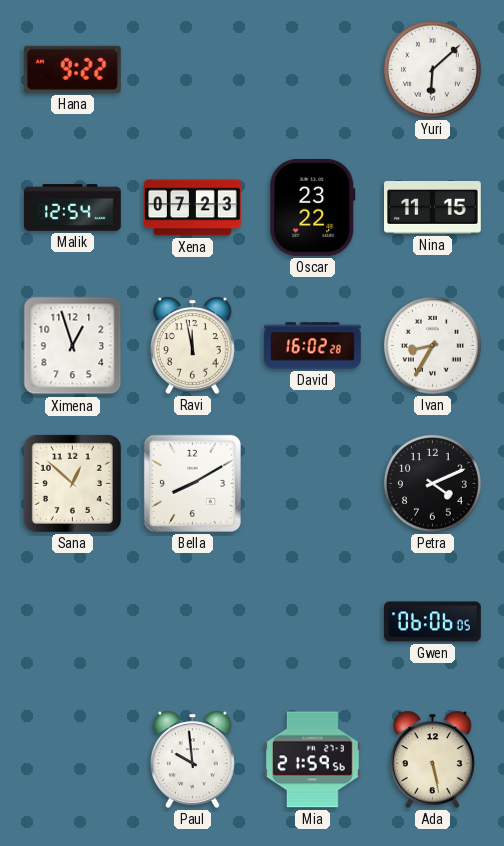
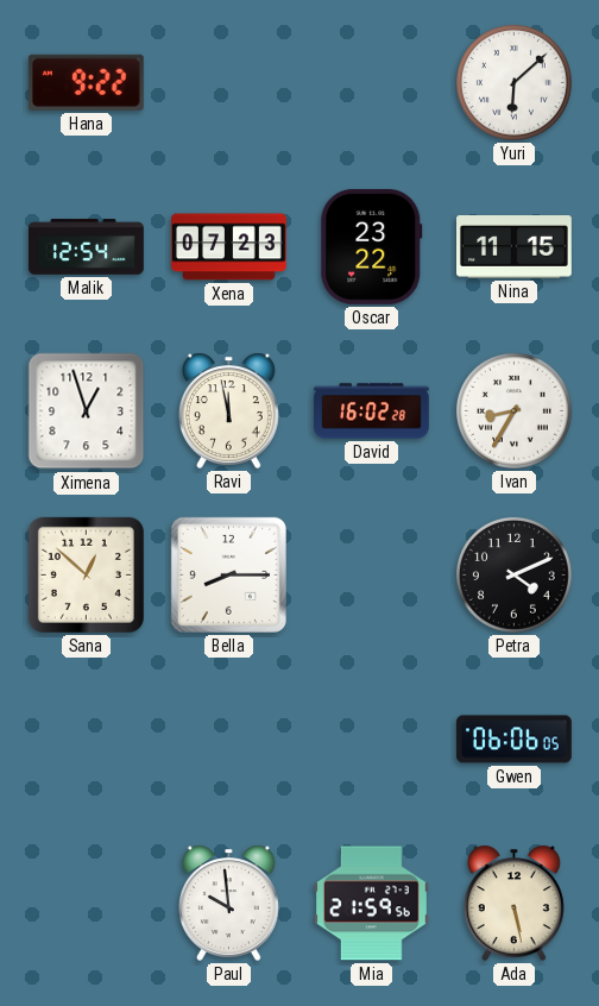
Bella: 8:10 -> 8:15
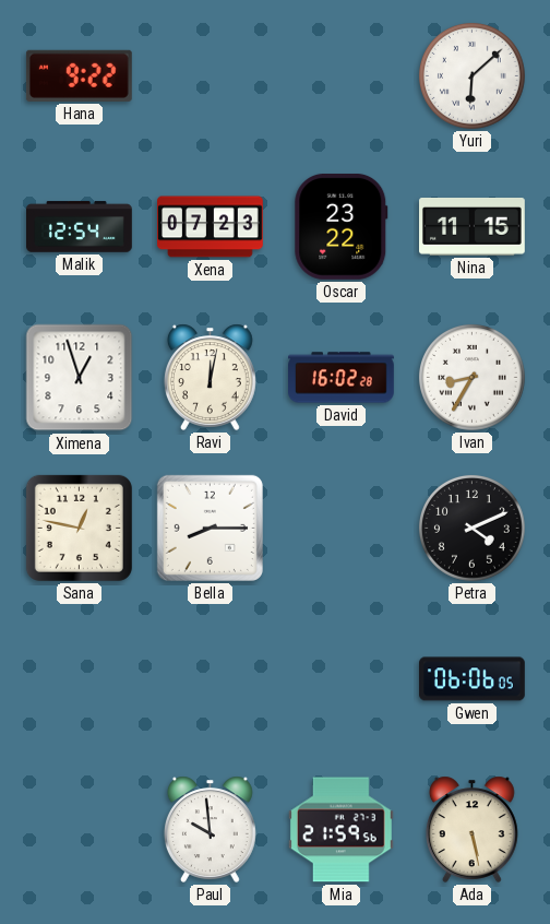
Ravi: 11:58 -> 12:02
Sana: 12:52 -> 12:47
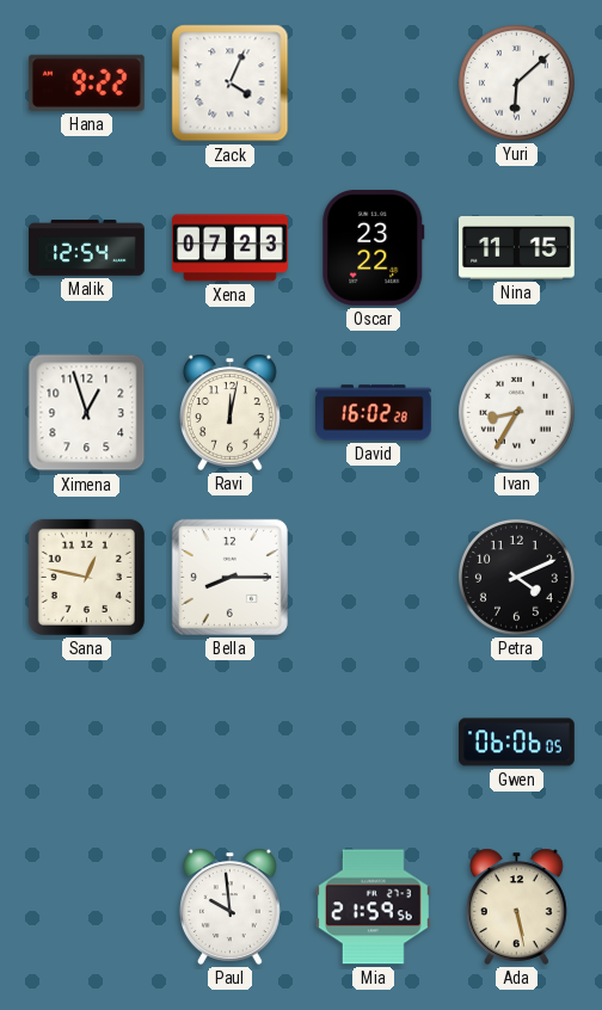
Zack: none -> 4:04
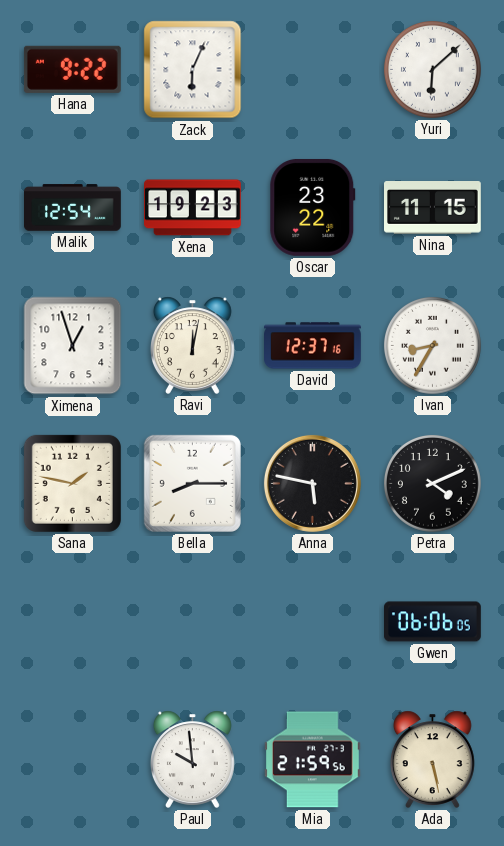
Zack: 4:04 -> 6:04
Xena: 07:23 -> 19:23
David: 16:02 -> 12:37
Sana: 12:47 -> 1:47
Anna: none -> 5:47
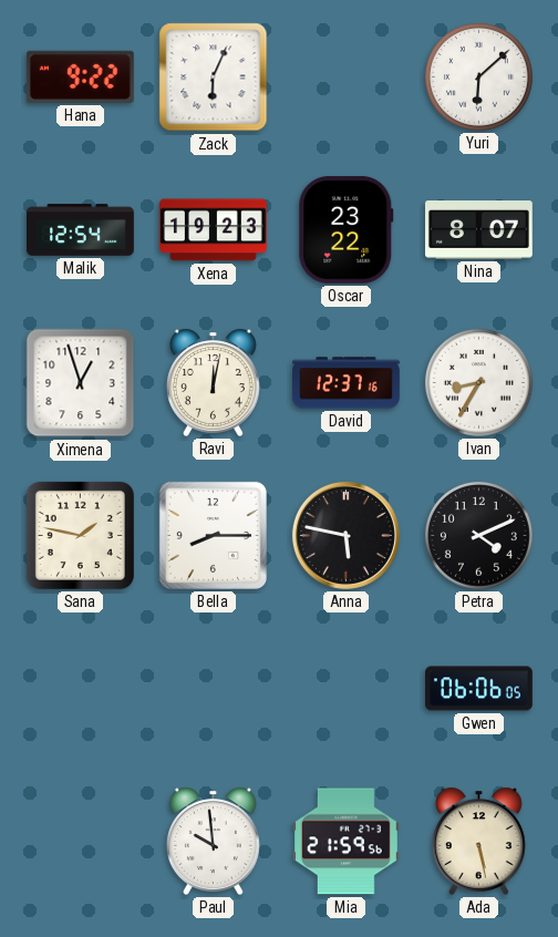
Nina: 11:15 -> 8:07
